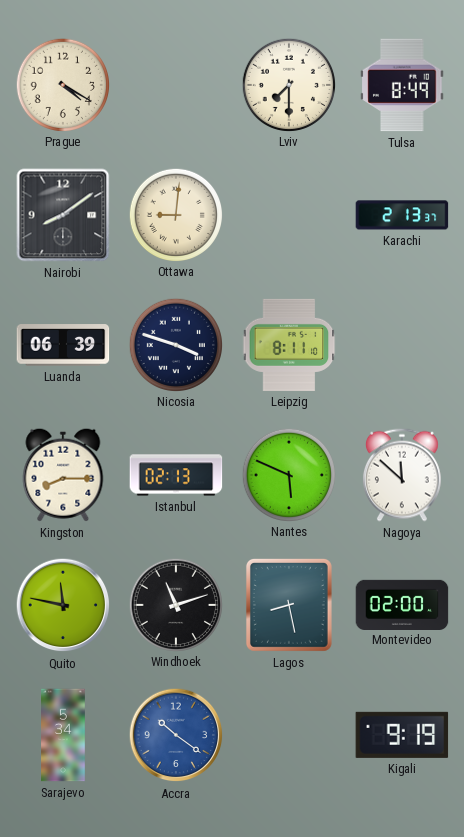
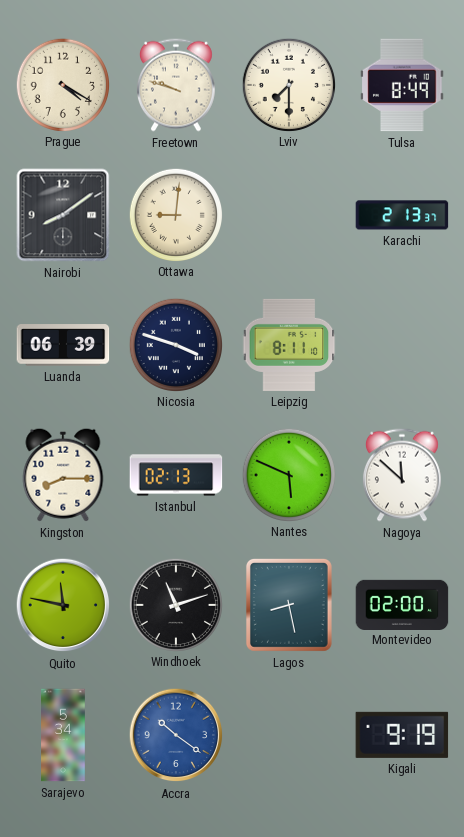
Freetown: none -> 9:48
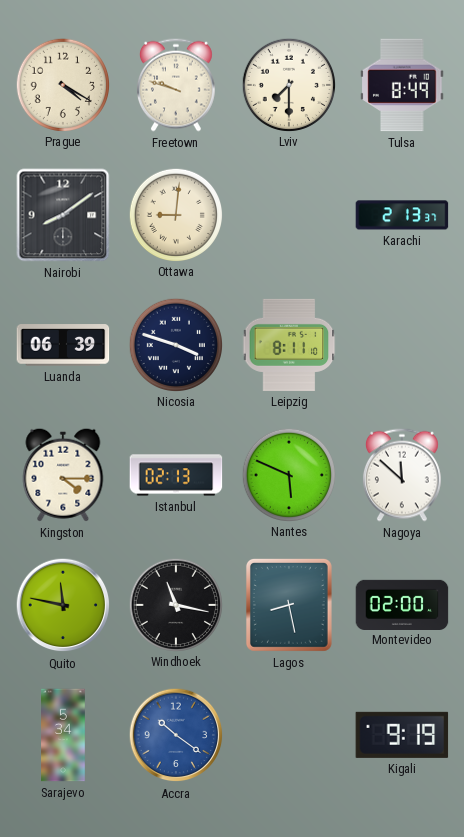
Kingston: 8:15 -> 4:15
Windhoek: 11:12 -> 11:17
